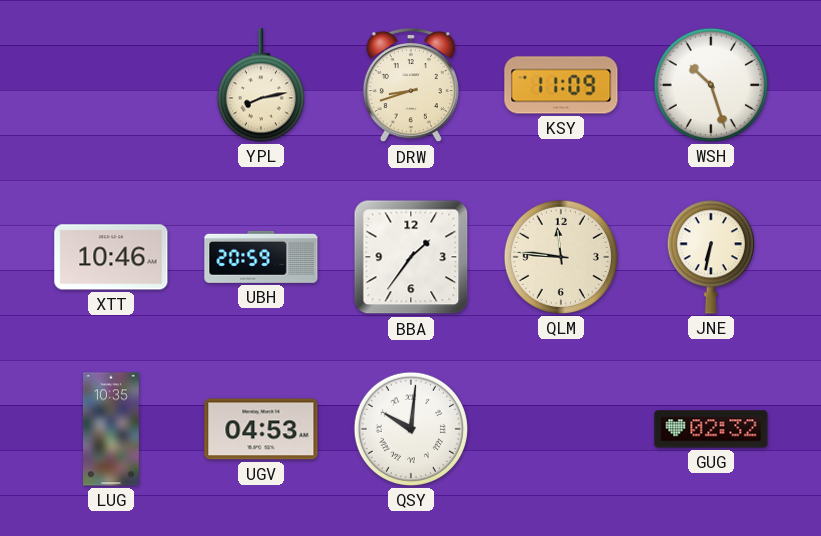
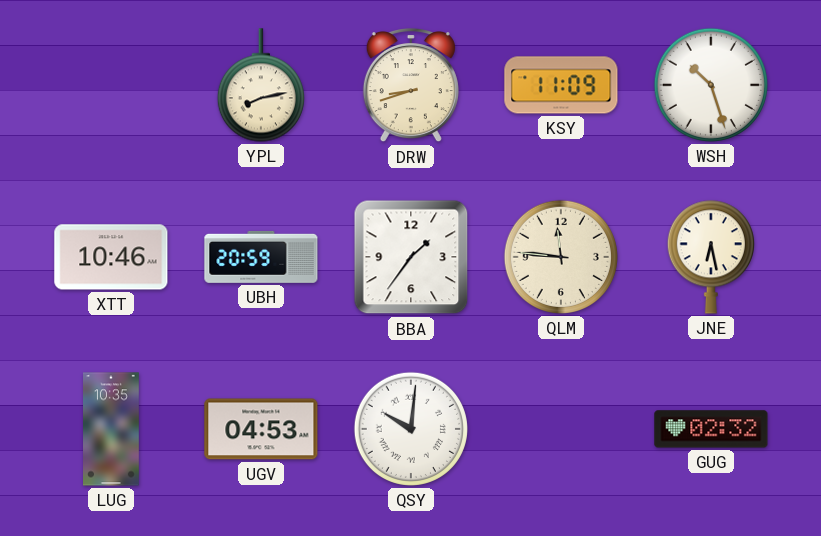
JNE: 6:32 -> 6:28
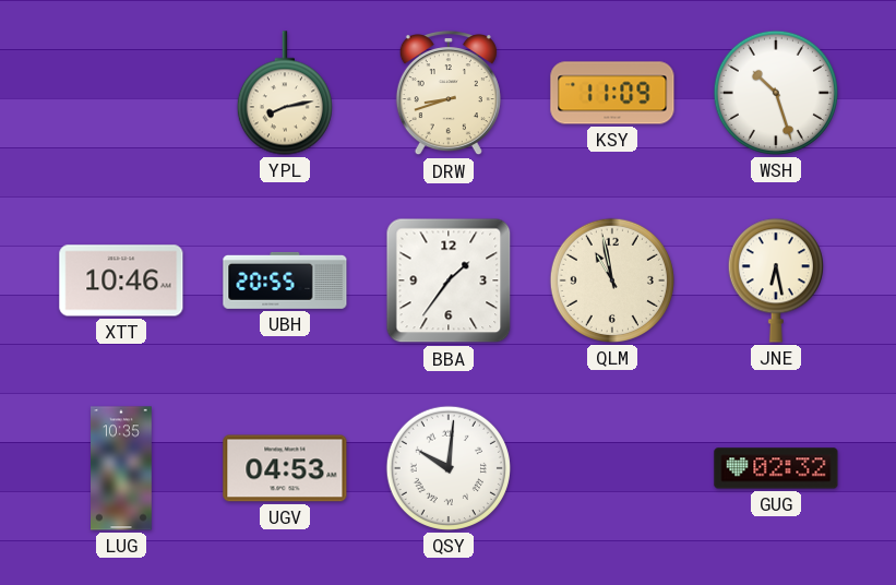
UBH: 20:59 -> 20:55
QLM: 11:46 -> 10:58
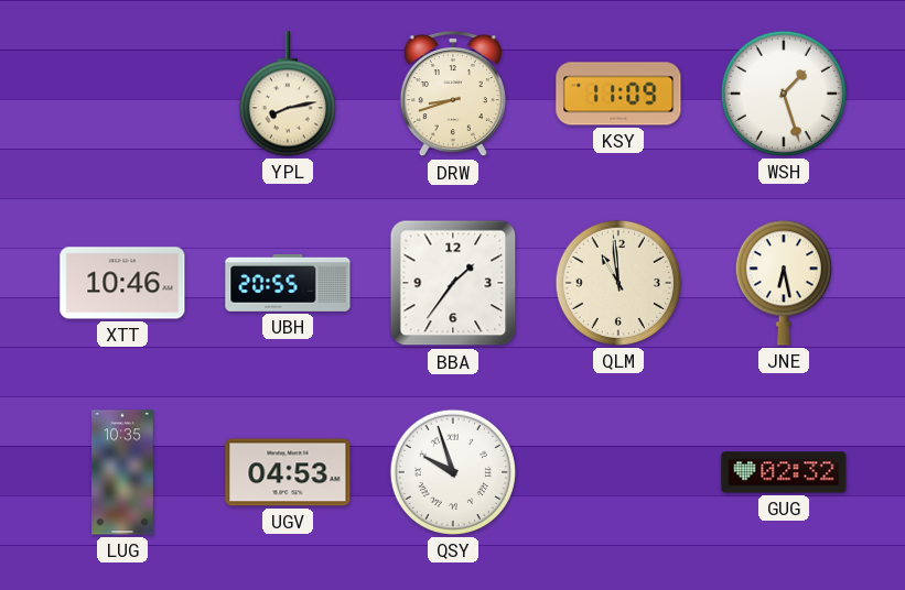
WSH: 10:27 -> 1:27
QLM: 10:58 -> 10:59
QSY: 10:01 -> 9:57
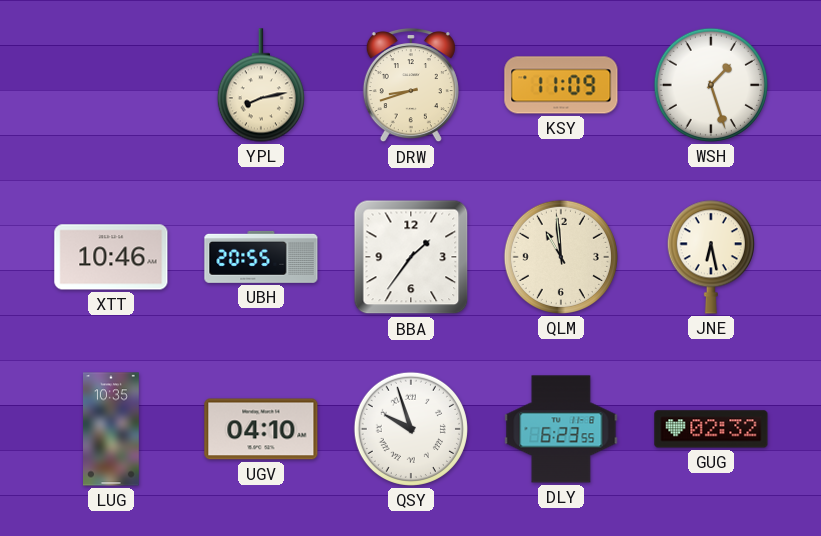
UGV: 04:53 -> 04:10
DLY: none -> 6:23
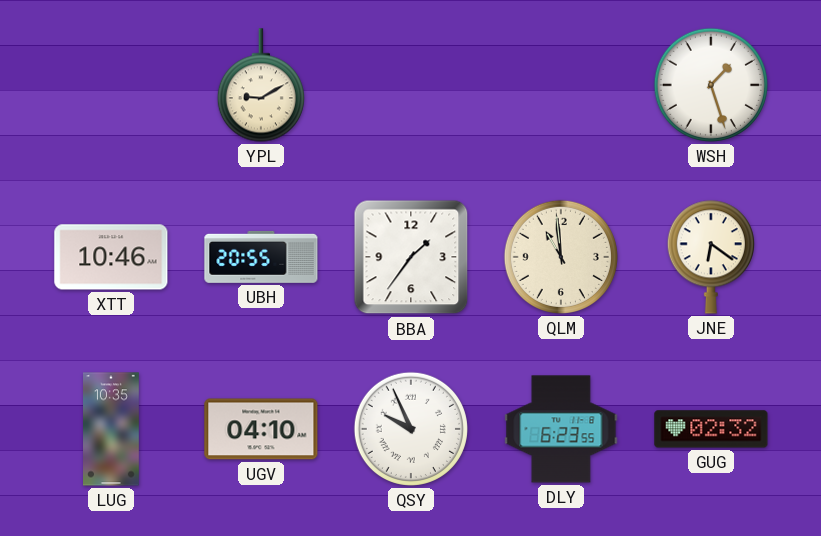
YPL: 8:13 -> 9:10
DRW: 8:42 -> none
KSY: 11:09 -> none
JNE: 6:28 -> 6:21
QSY: 9:57 -> 9:56
